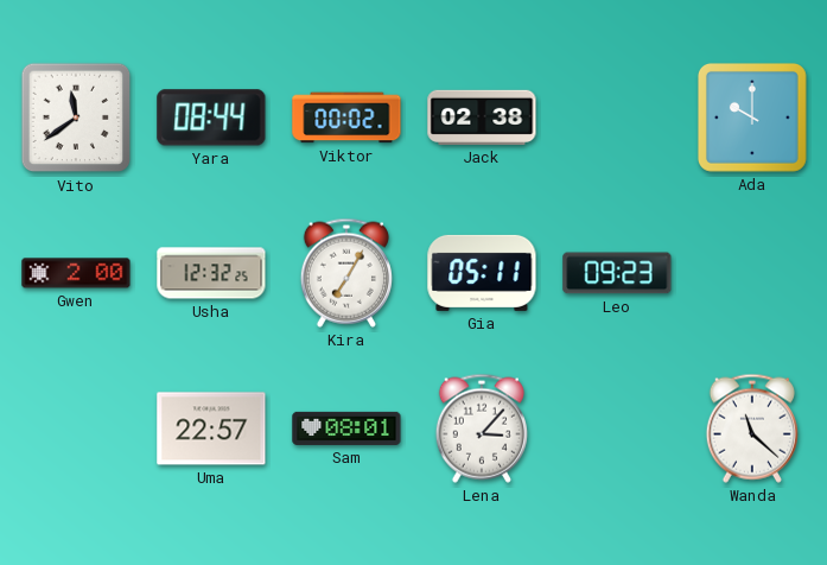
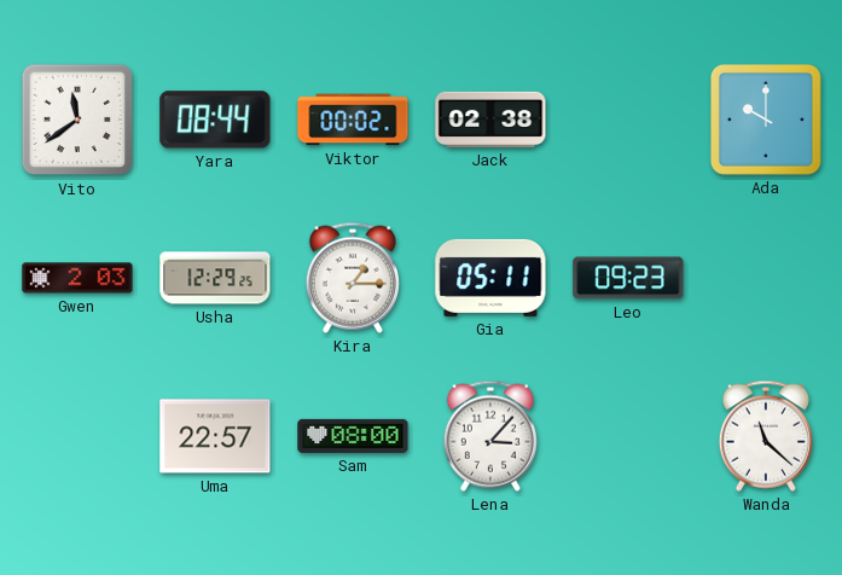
Gwen: 2:00 -> 2:03
Usha: 12:32 -> 12:29
Kira: 7:05 -> 1:15
Sam: 08:01 -> 08:00
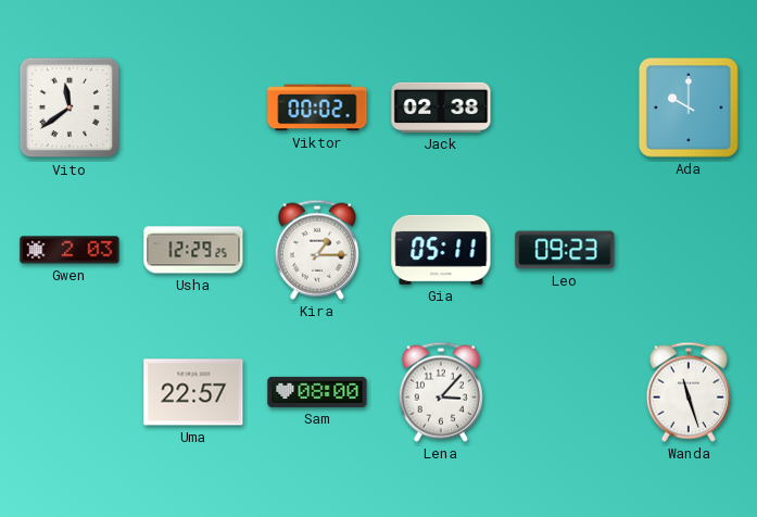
Yara: 08:44 -> none
Wanda: 11:22 -> 11:27
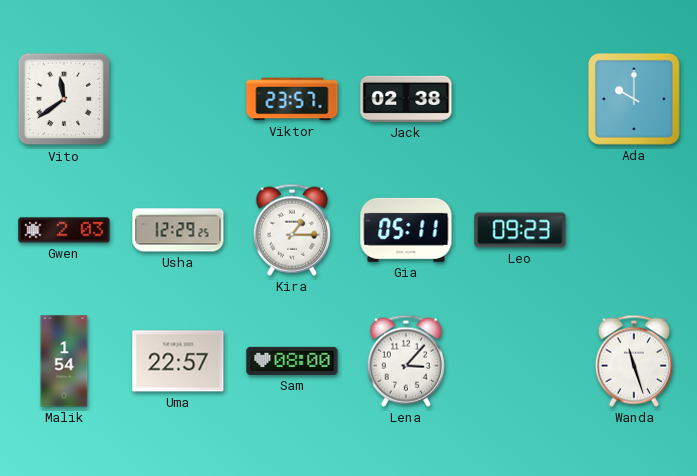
Viktor: 00:02 -> 23:57
Malik: none -> 1:54
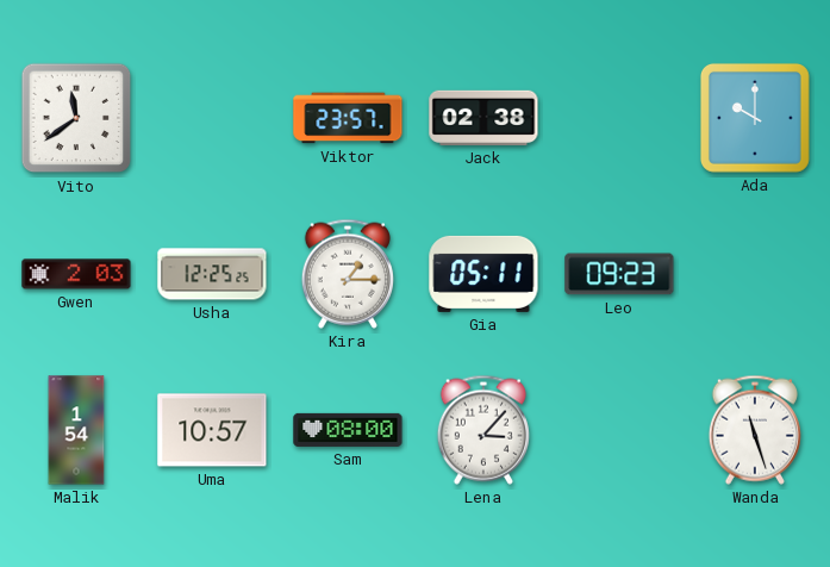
Usha: 12:29 -> 12:25
Uma: 22:57 -> 10:57
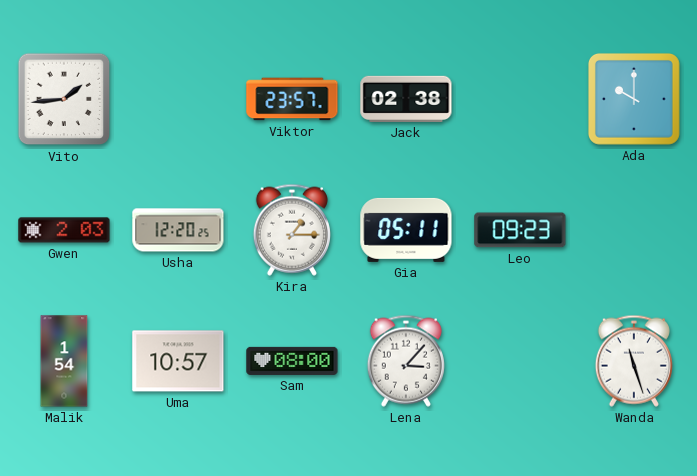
Vito: 11:39 -> 1:44
Usha: 12:25 -> 12:20
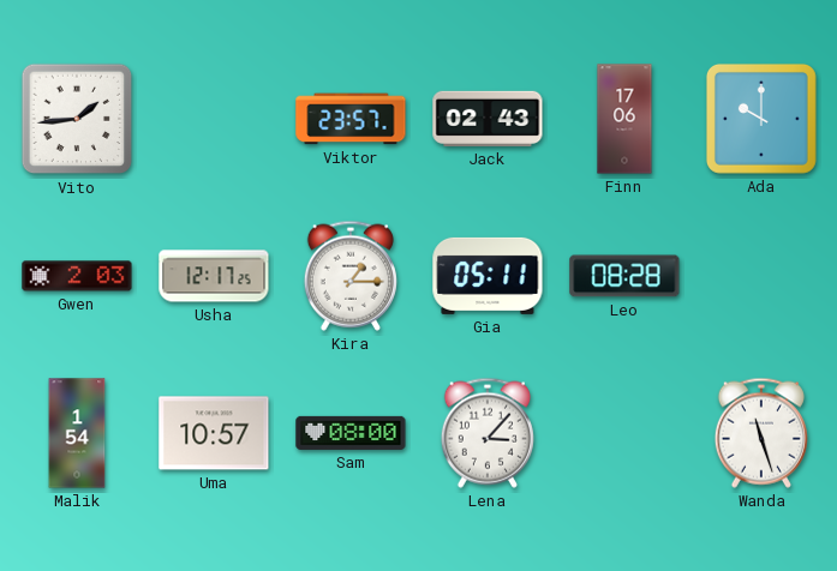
Jack: 02:38 -> 02:43
Finn: none -> 17:06
Usha: 12:20 -> 12:17
Leo: 09:23 -> 08:28
